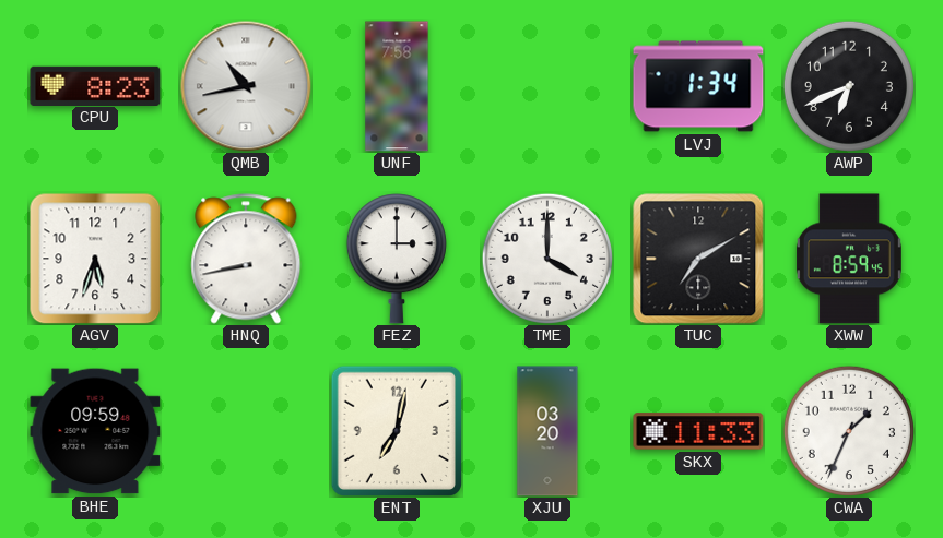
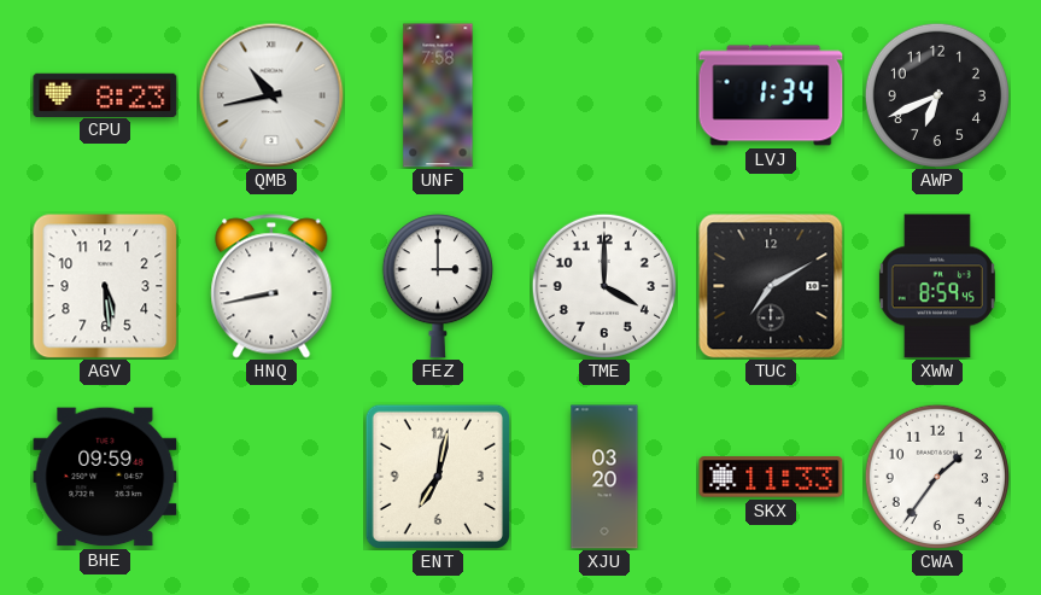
AGV: 5:33 -> 5:29
CWA: 1:34 -> 1:36
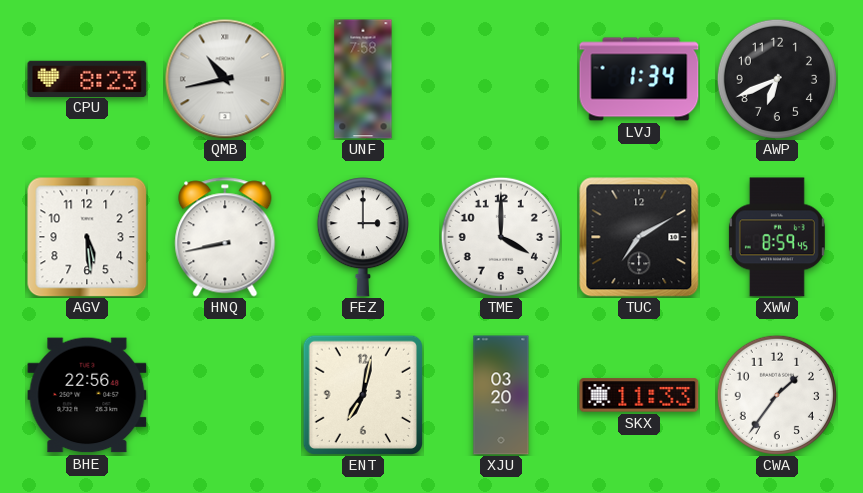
BHE: 09:59 -> 22:56
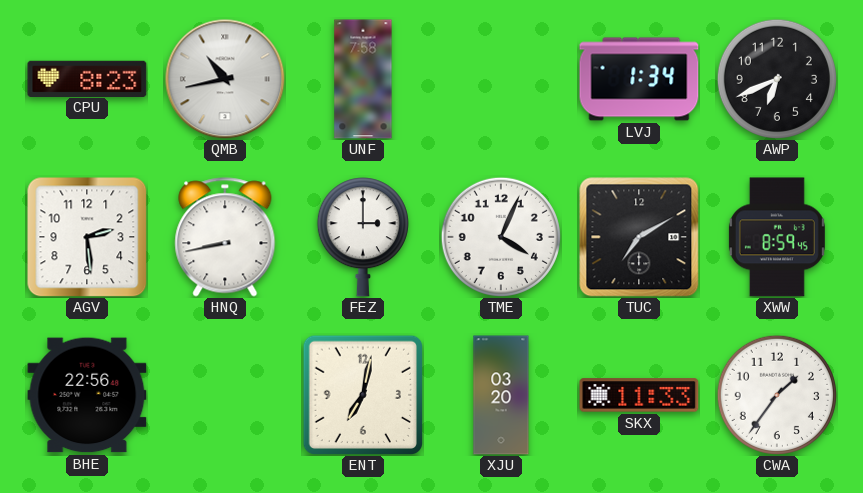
AGV: 5:29 -> 2:29
TME: 4:00 -> 4:04
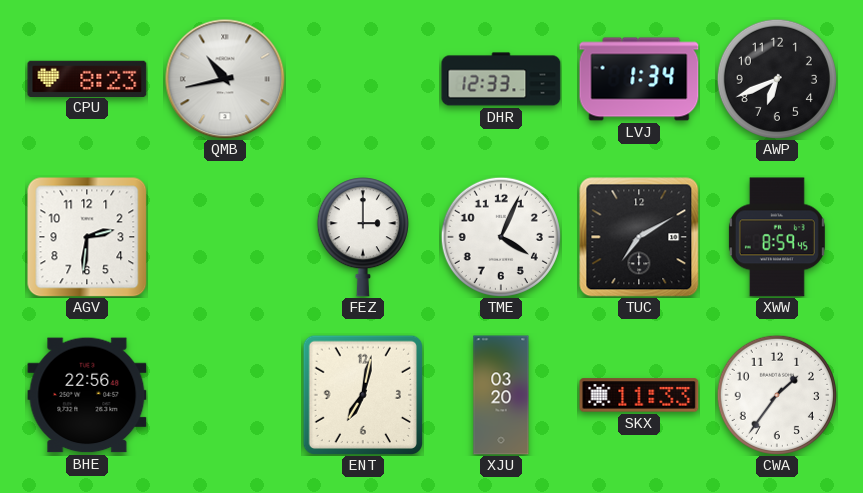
UNF: 7:58 -> none
DHR: none -> 12:33
AGV: 2:29 -> 2:31
HNQ: 8:43 -> none
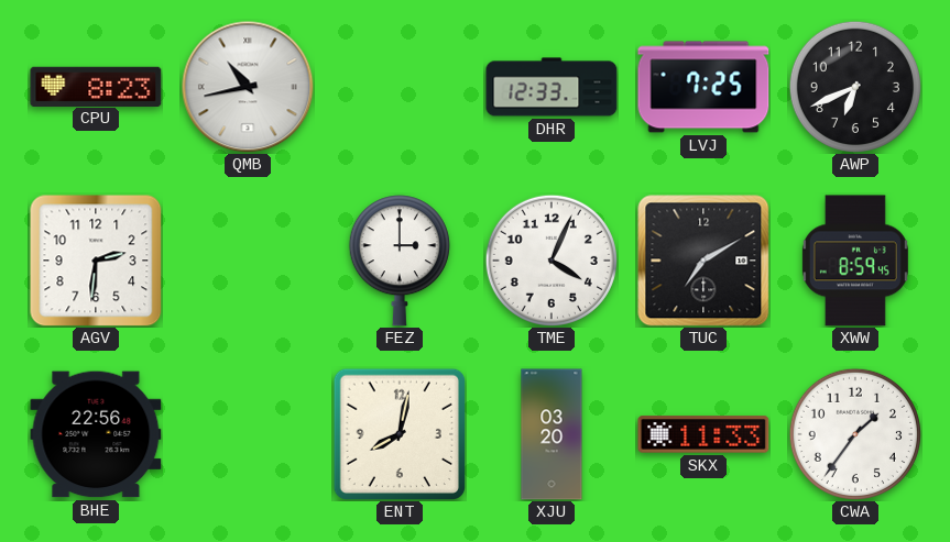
LVJ: 1:34 -> 7:25
ENT: 7:02 -> 8:02
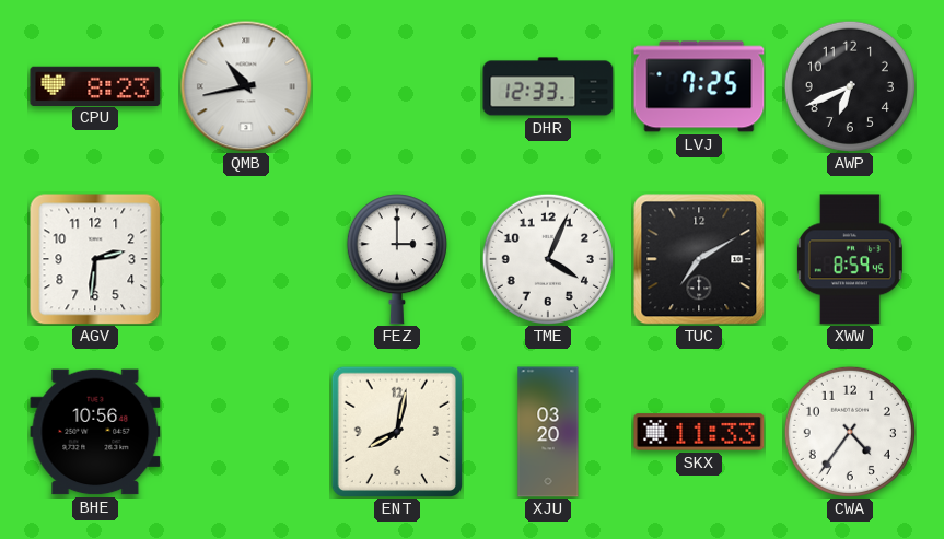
BHE: 22:56 -> 10:56
CWA: 1:36 -> 4:36
